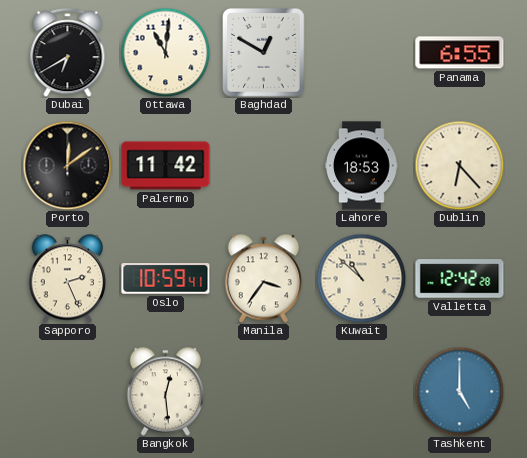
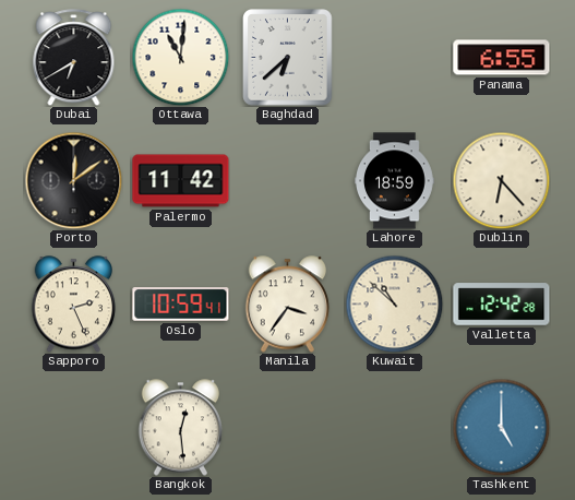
Baghdad: 12:50 -> 6:38
Lahore: 18:53 -> 18:59
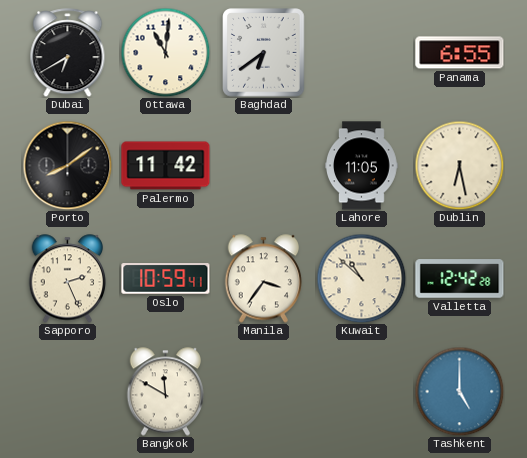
Baghdad: 6:38 -> 6:39
Porto: 12:09 -> 8:09
Lahore: 18:59 -> 11:05
Dublin: 6:23 -> 6:28
Bangkok: 12:29 -> 11:50
